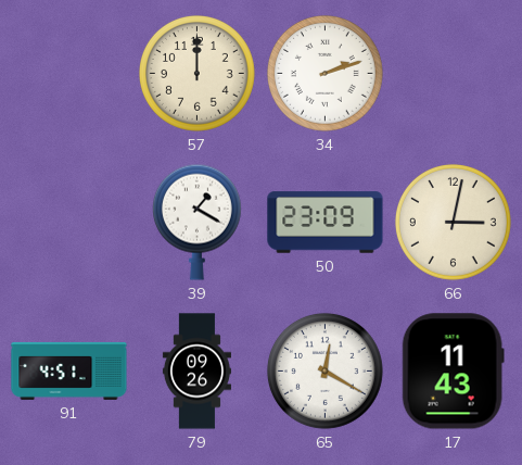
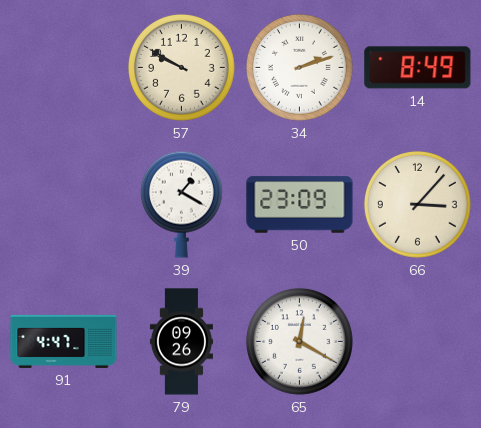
57: 12:00 -> 9:50
14: none -> 8:49
66: 3:02 -> 3:07
91: 4:51 -> 4:47
17: 11:43 -> none
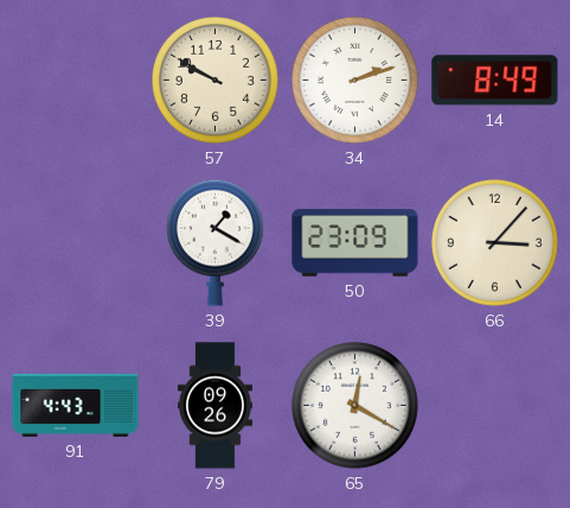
91: 4:47 -> 4:43
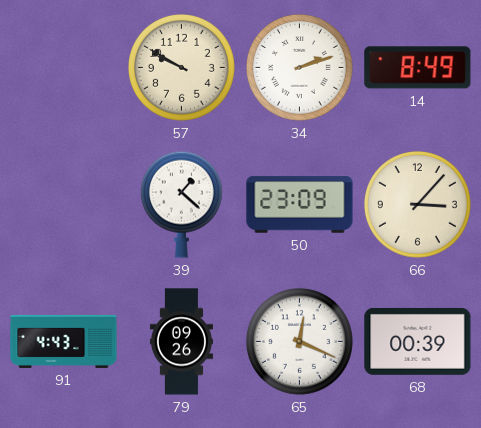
39: 1:20 -> 1:22
65: 12:20 -> 12:19
68: none -> 00:39
